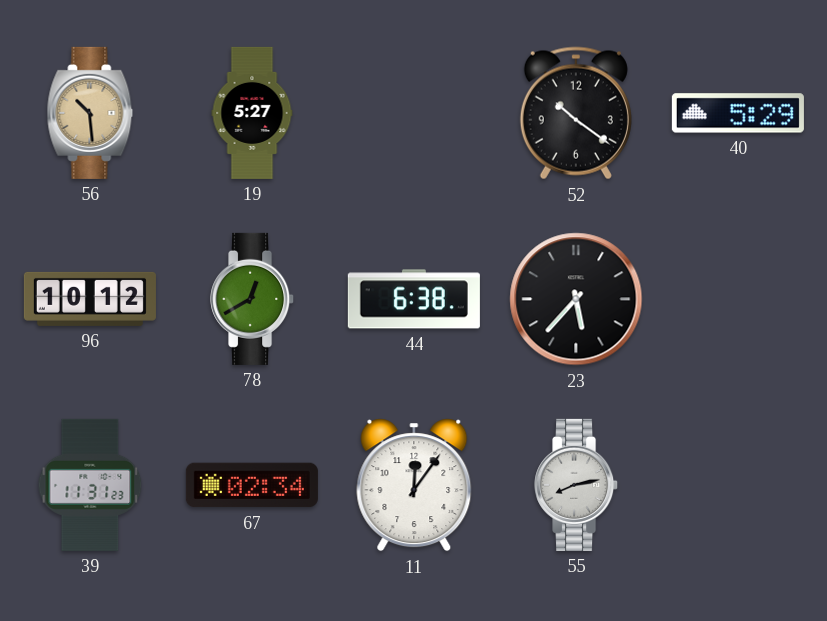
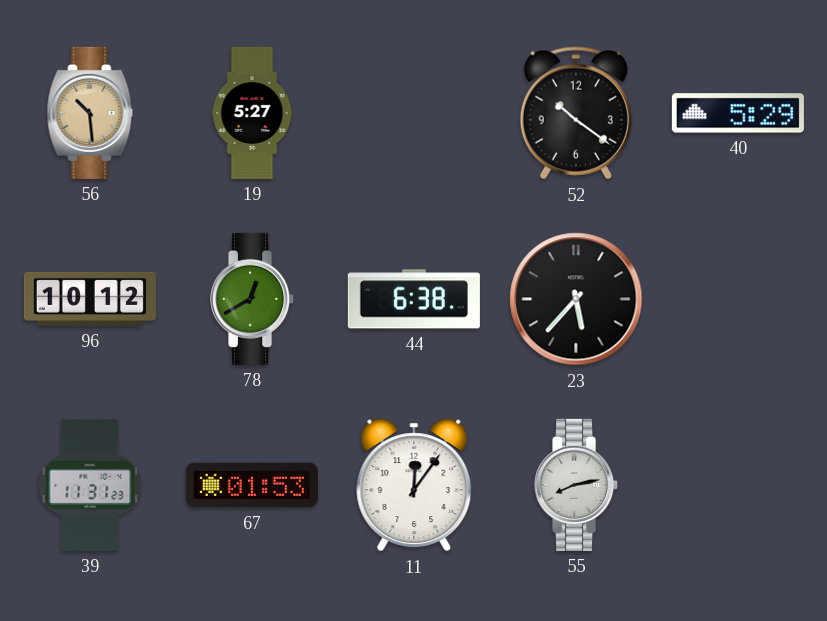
67: 02:34 -> 01:53
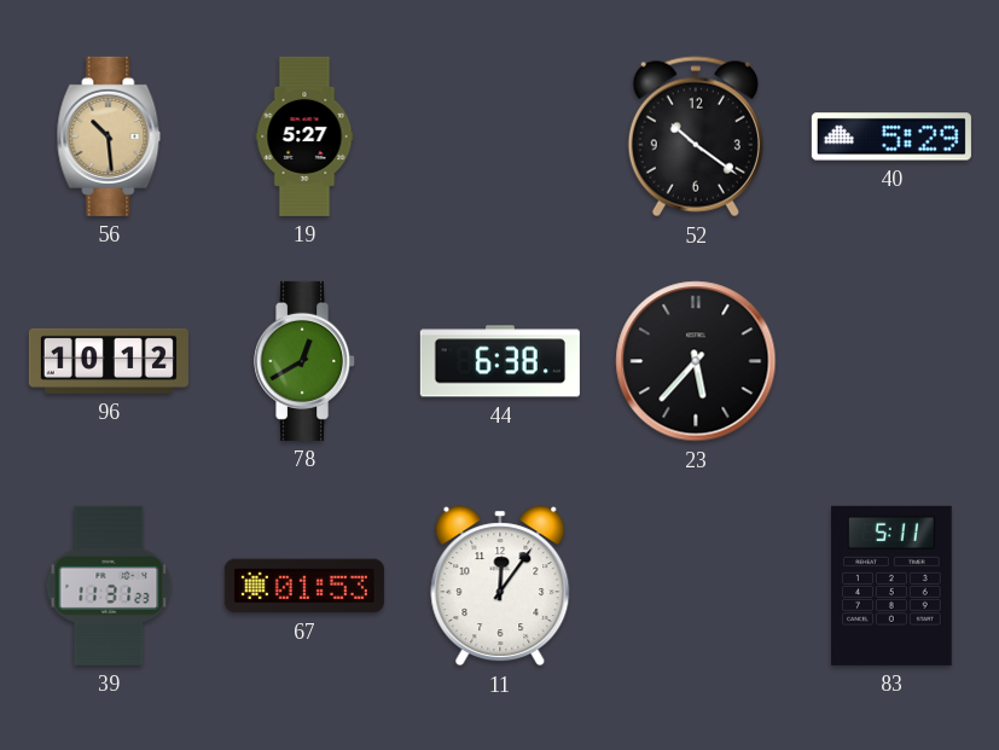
55: 8:13 -> none
83: none -> 5:11
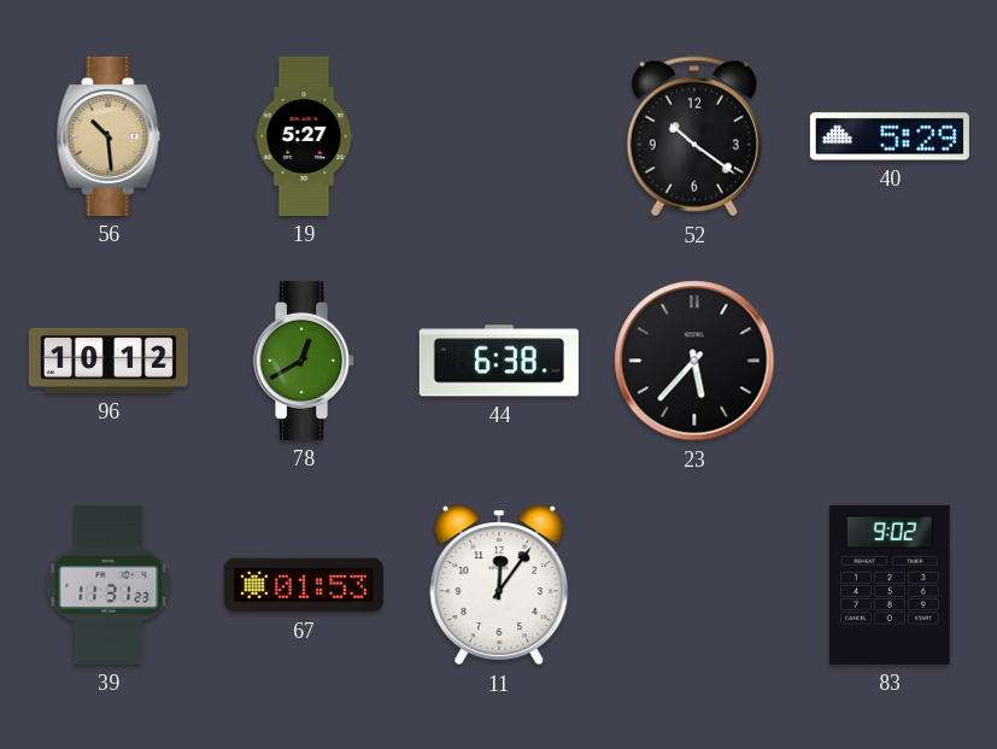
83: 5:11 -> 9:02
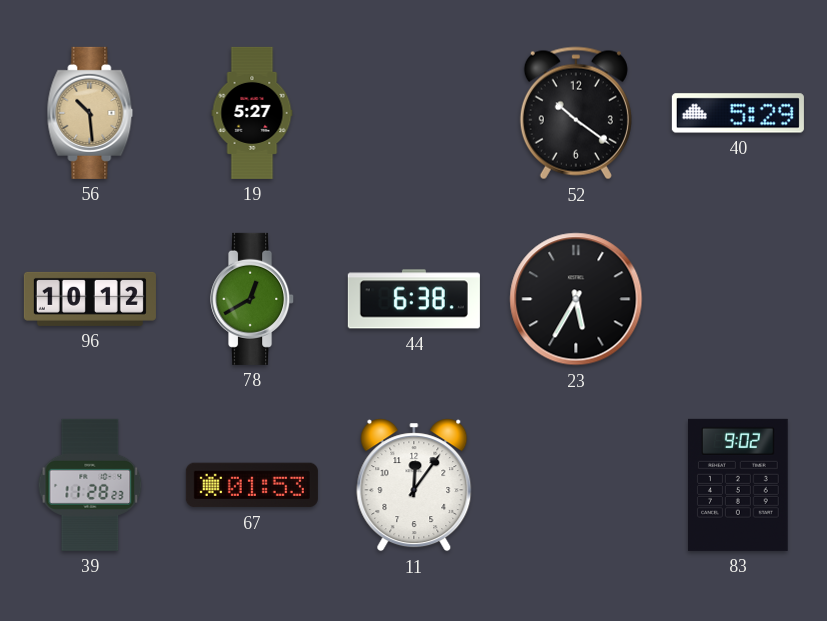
23: 5:37 -> 5:35
39: 11:31 -> 11:28
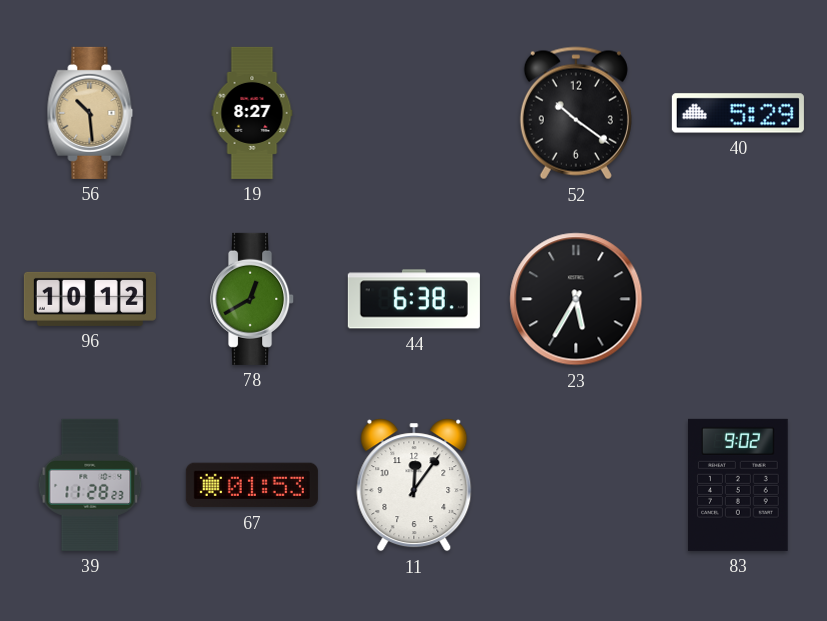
19: 5:27 -> 8:27
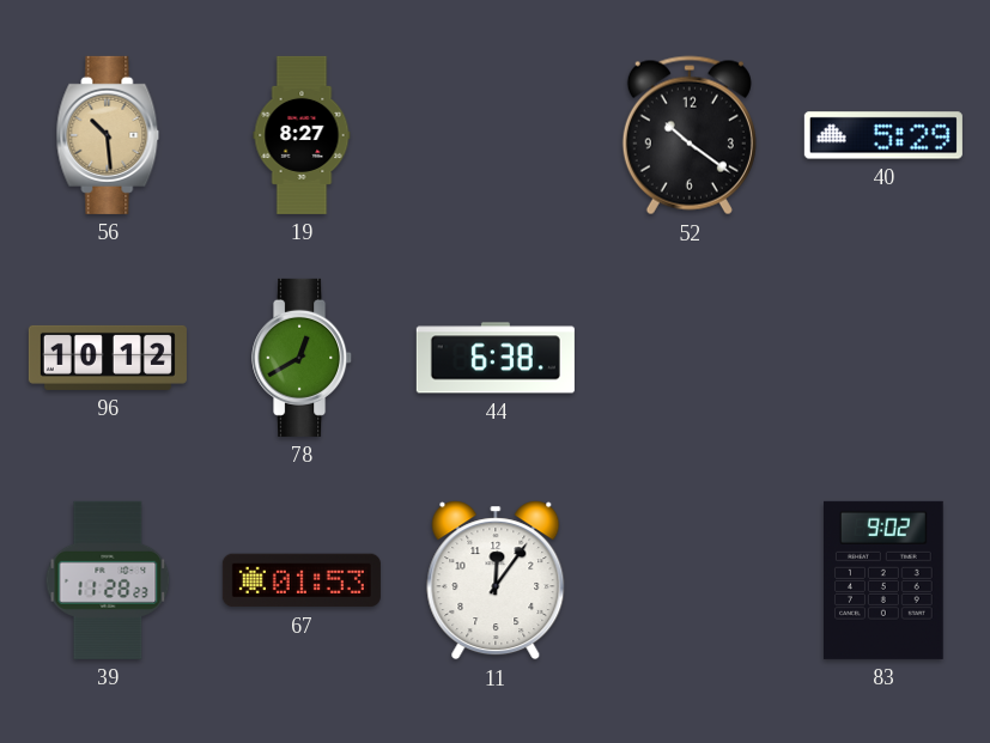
23: 5:35 -> none
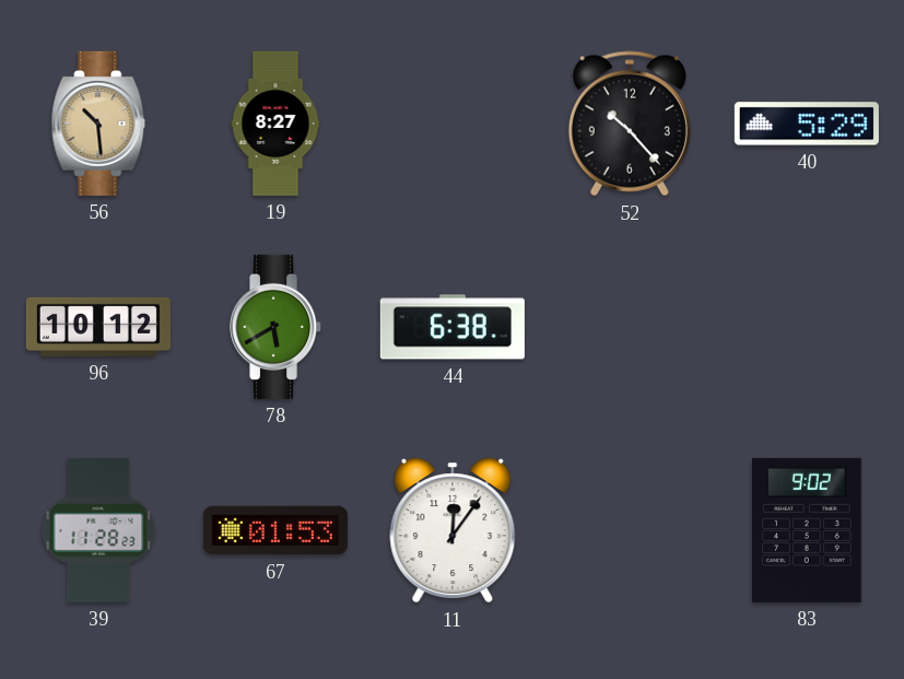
52: 10:21 -> 10:23
78: 12:40 -> 5:40
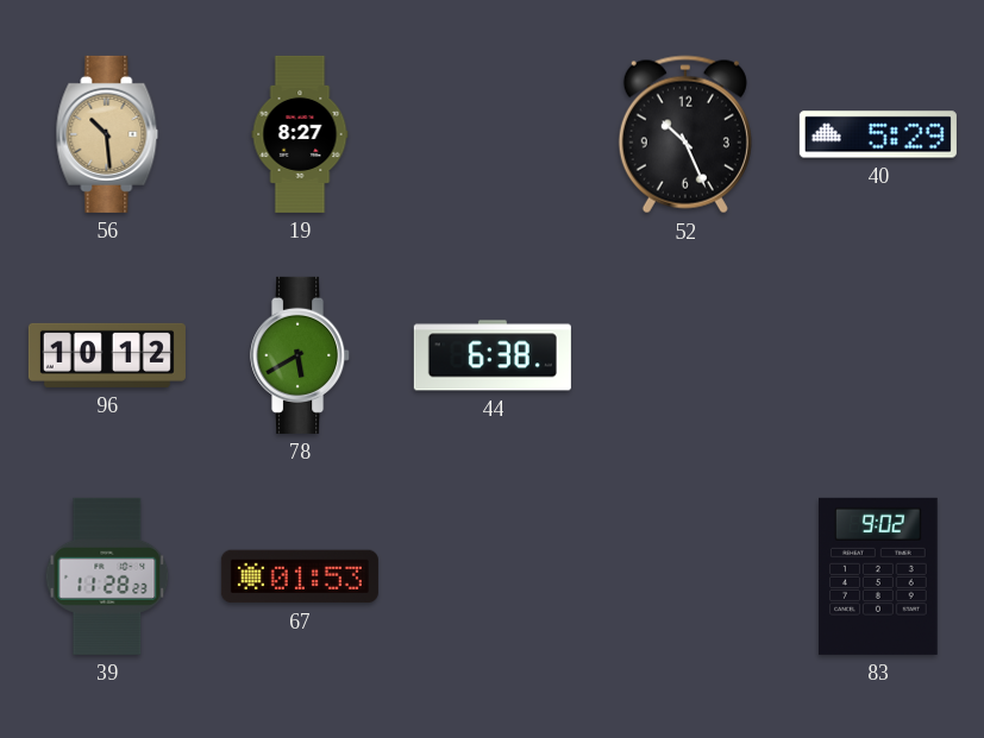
52: 10:23 -> 10:26
11: 12:06 -> none
